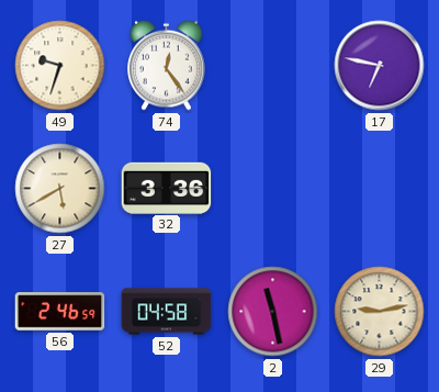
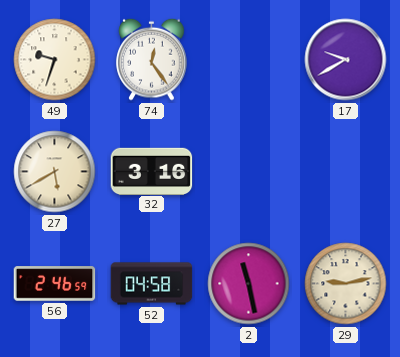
17: 6:47 -> 9:40
32: 3:36 -> 3:16
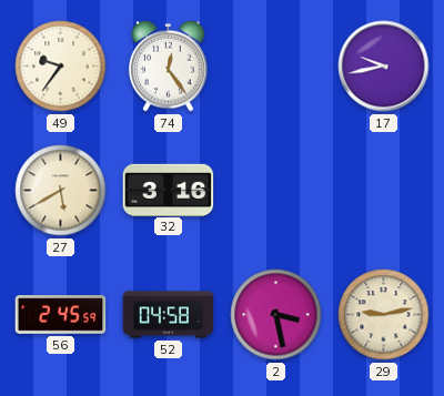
49: 9:33 -> 9:36
17: 9:40 -> 9:43
56: 2:46 -> 2:45
2: 11:28 -> 3:28
